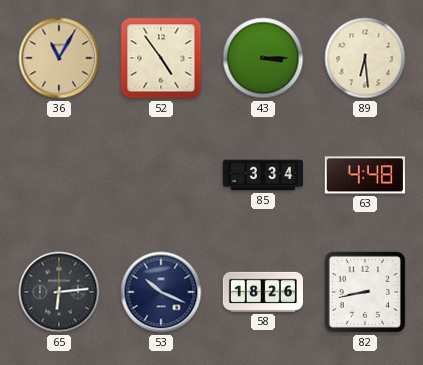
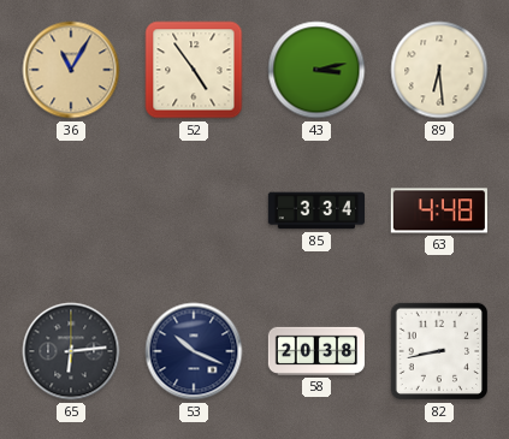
43: 3:15 -> 3:13
58: 18:26 -> 20:38
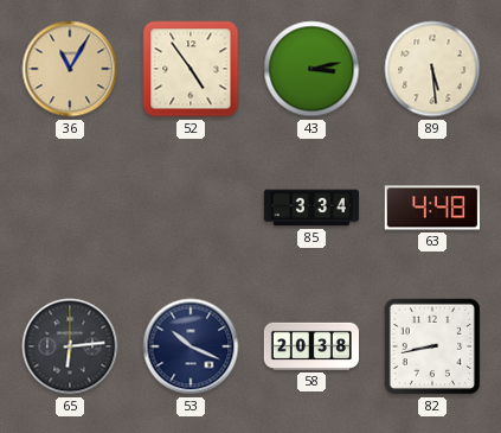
89: 6:29 -> 5:29
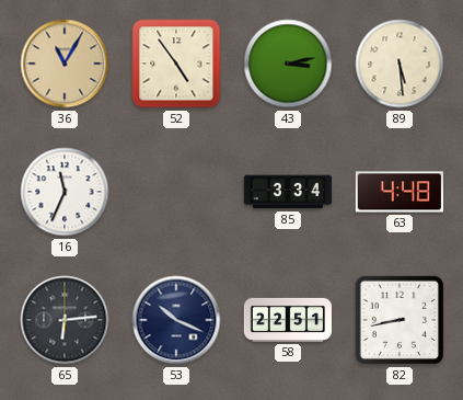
16: none -> 11:34
58: 20:38 -> 22:51
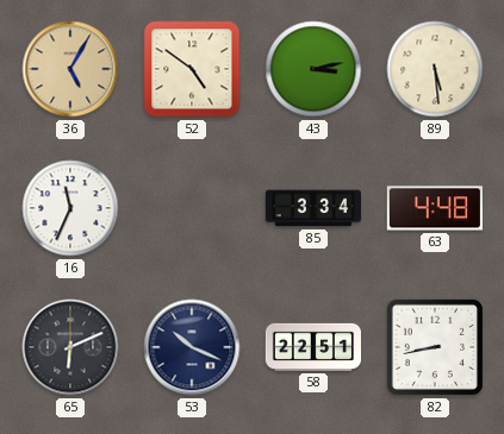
36: 11:05 -> 5:05
52: 4:54 -> 4:51
65: 6:14 -> 6:11
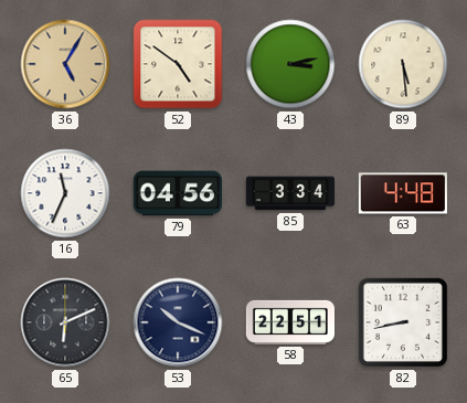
79: none -> 04:56
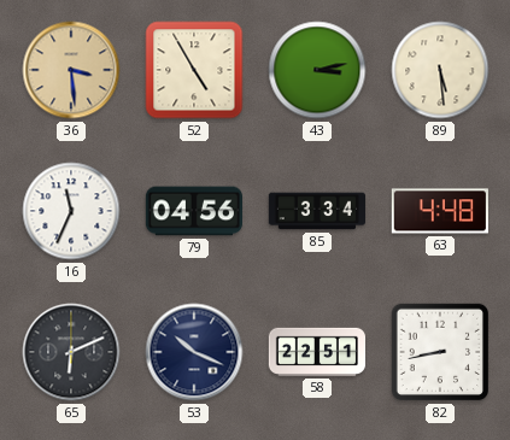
36: 5:05 -> 3:29
52: 4:51 -> 4:55
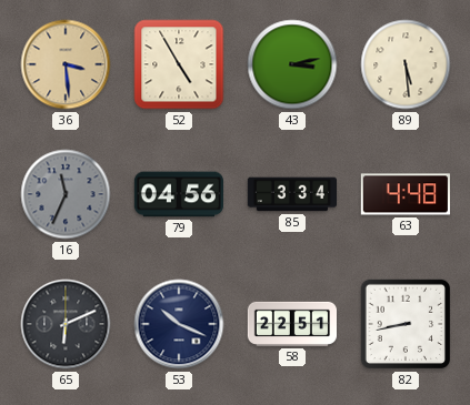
16 dial: white -> grey
